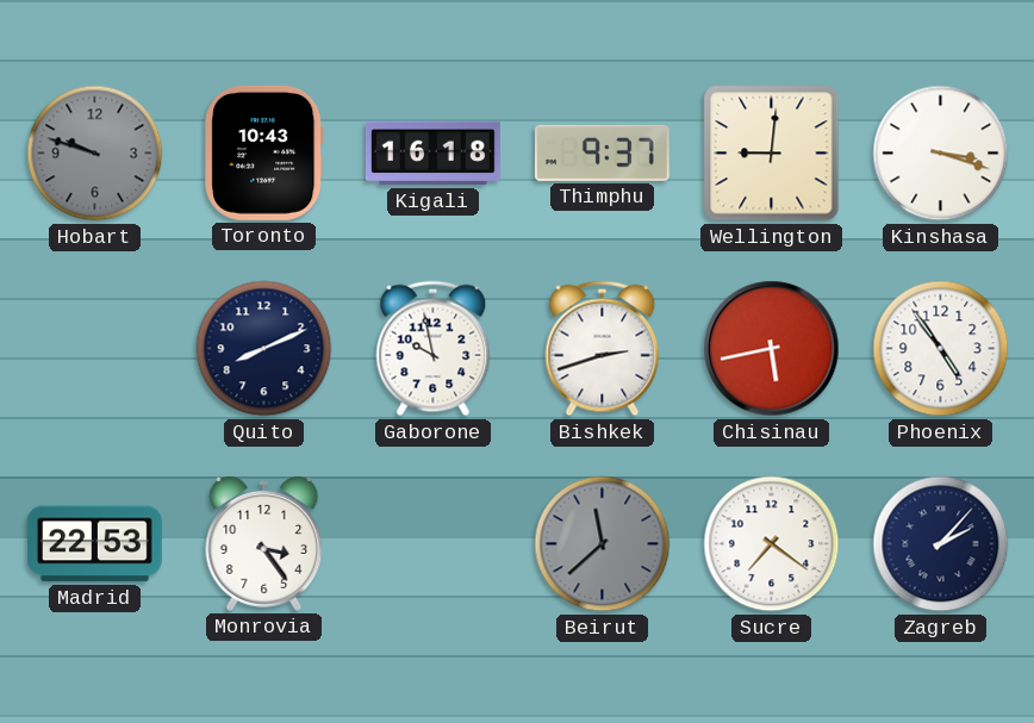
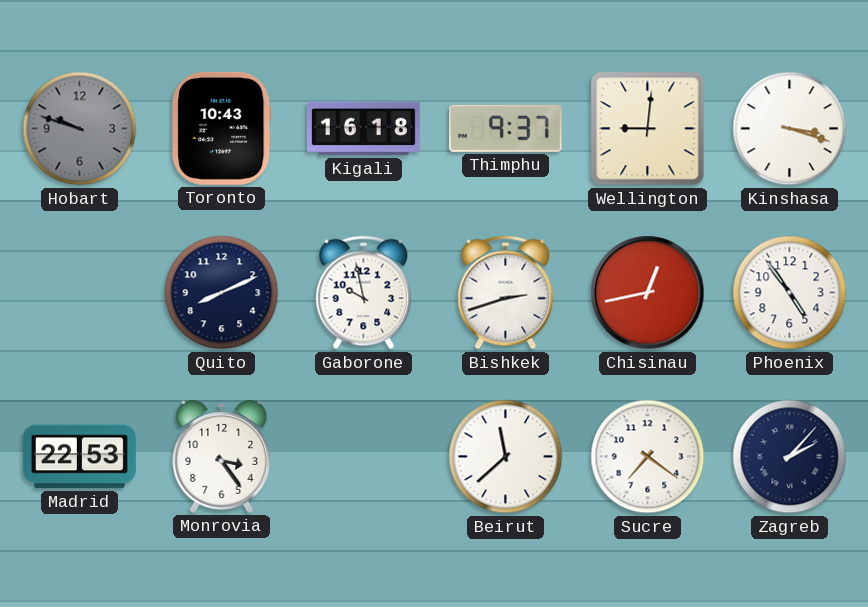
Chisinau: 5:43 -> 12:43
Beirut dial: grey -> white
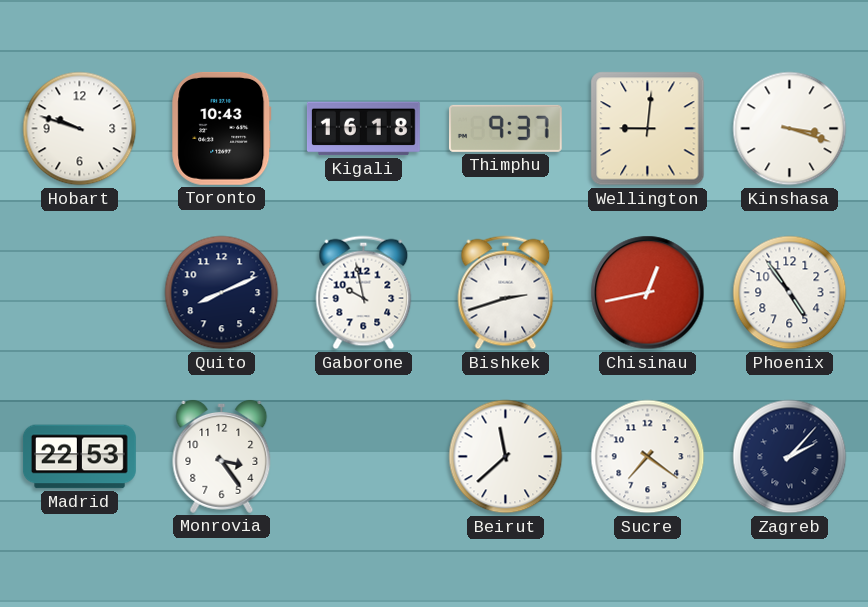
Hobart dial: grey -> white
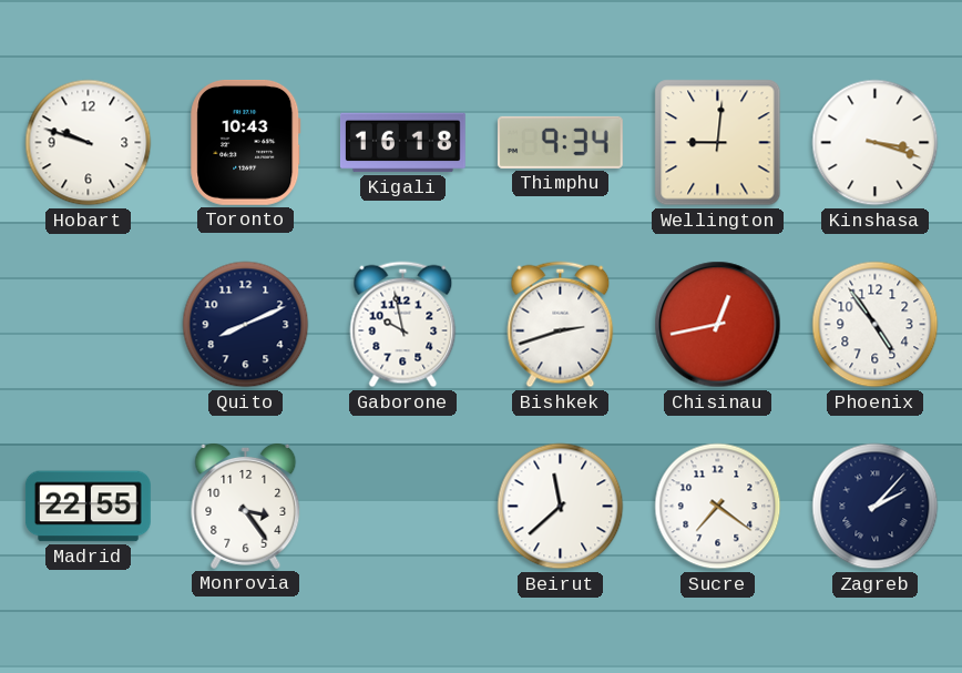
Thimphu: 9:37 -> 9:34
Madrid: 22:53 -> 22:55
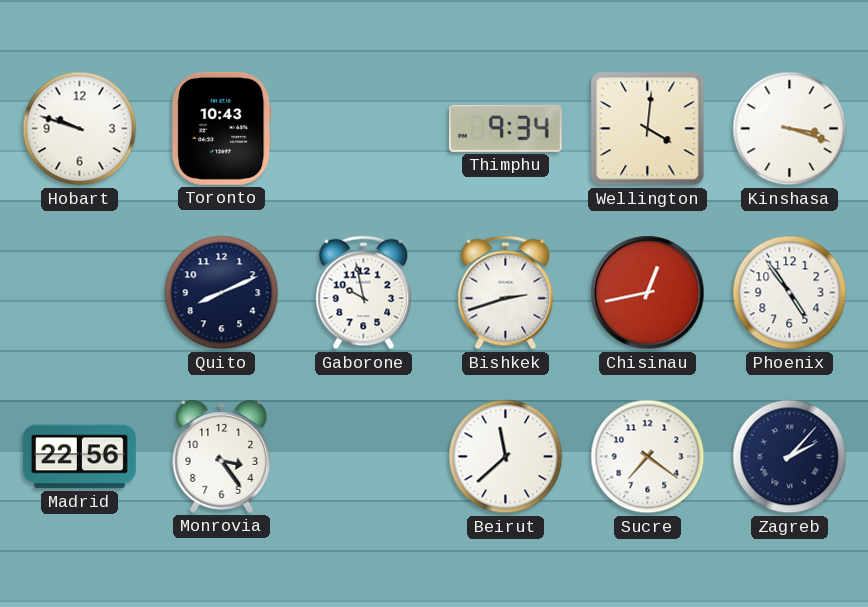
Kigali: 16:18 -> none
Wellington: 9:01 -> 4:01
Madrid: 22:55 -> 22:56
